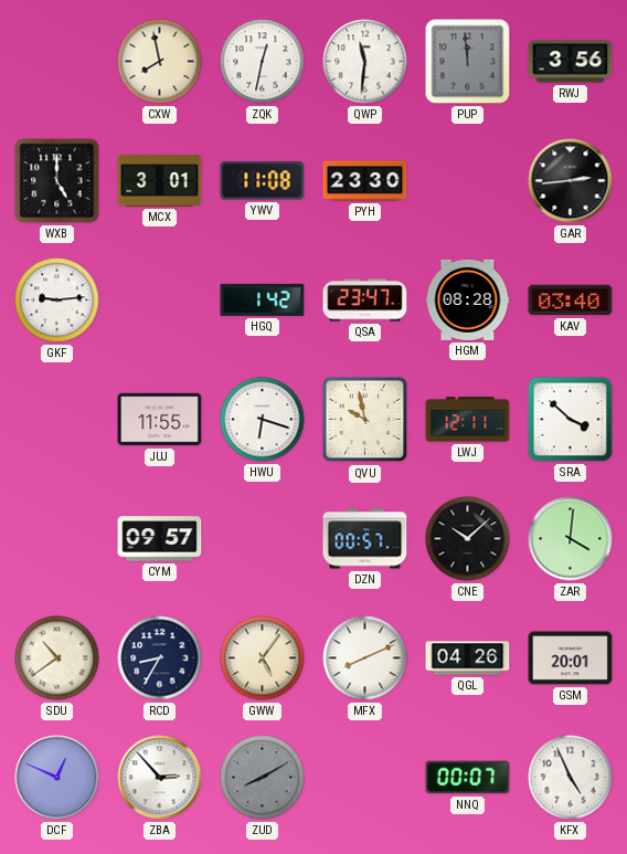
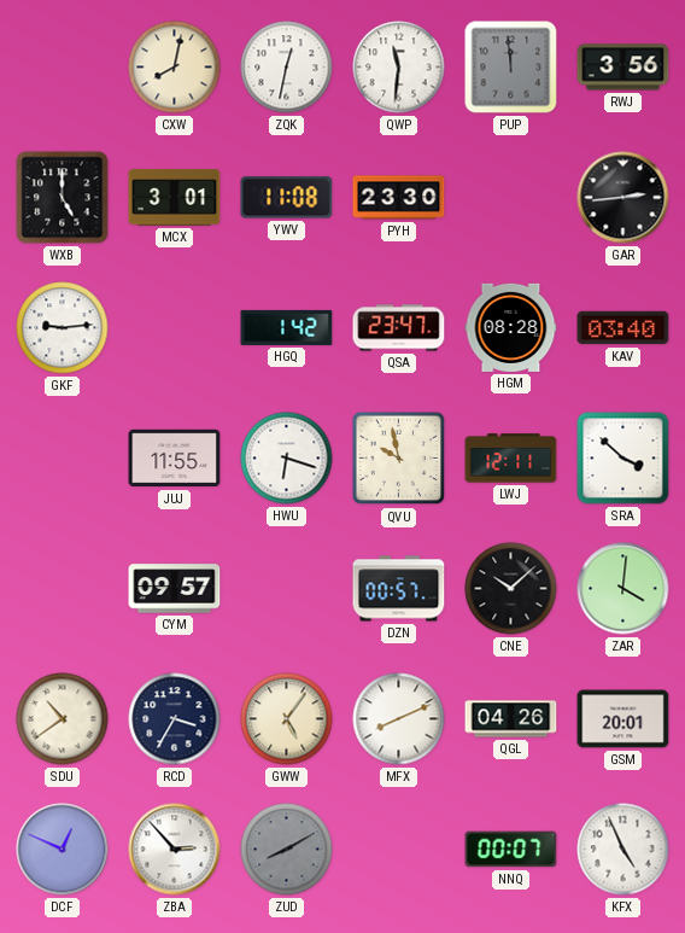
CXW: 7:58 -> 8:02
RCD: 8:35 -> 3:35
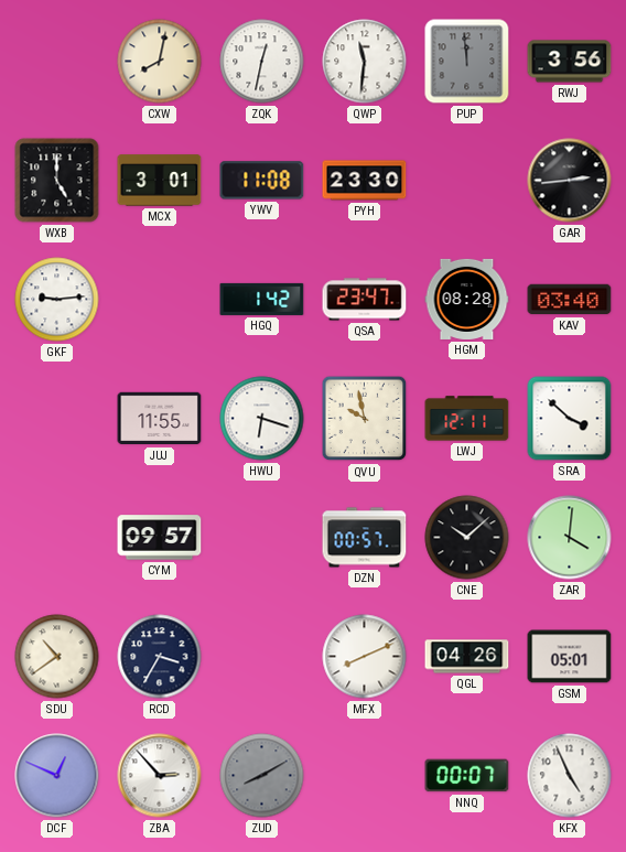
GWW: 5:06 -> none
GSM: 20:01 -> 05:01
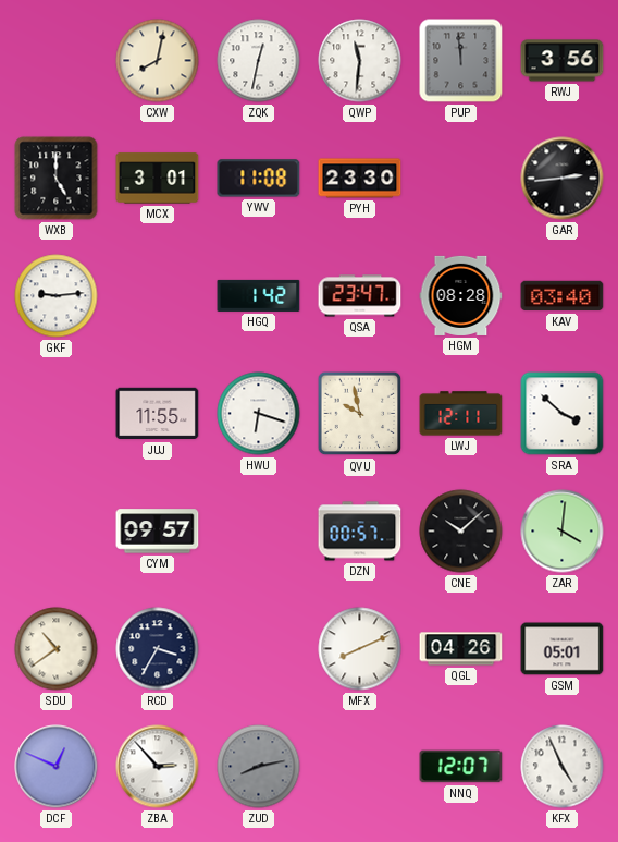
ZUD: 8:10 -> 8:13
NNQ: 00:07 -> 12:07
